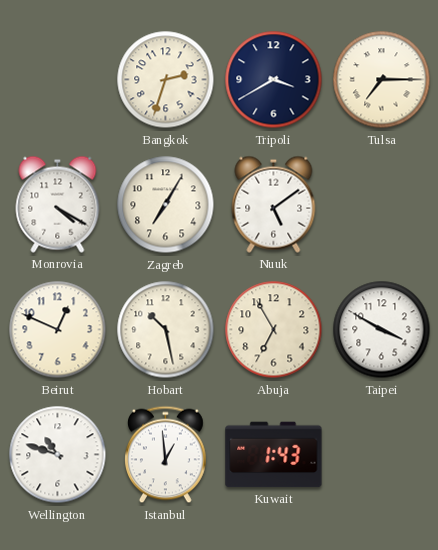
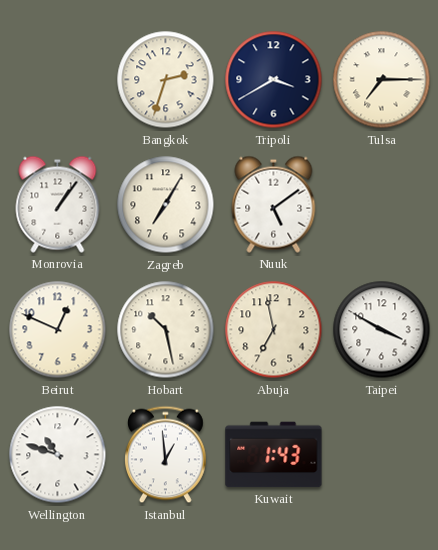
Monrovia: 4:20 -> 1:06
Abuja: 6:55 -> 6:58
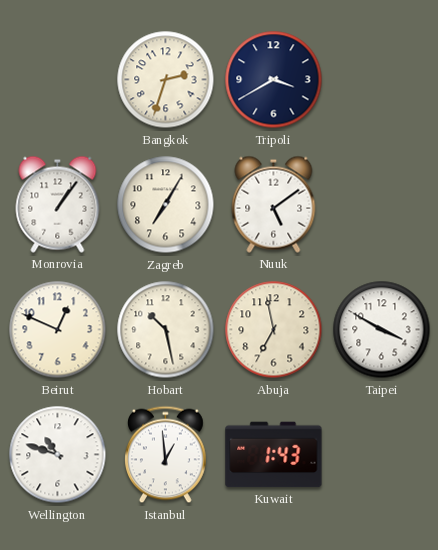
Tulsa: 7:15 -> none
